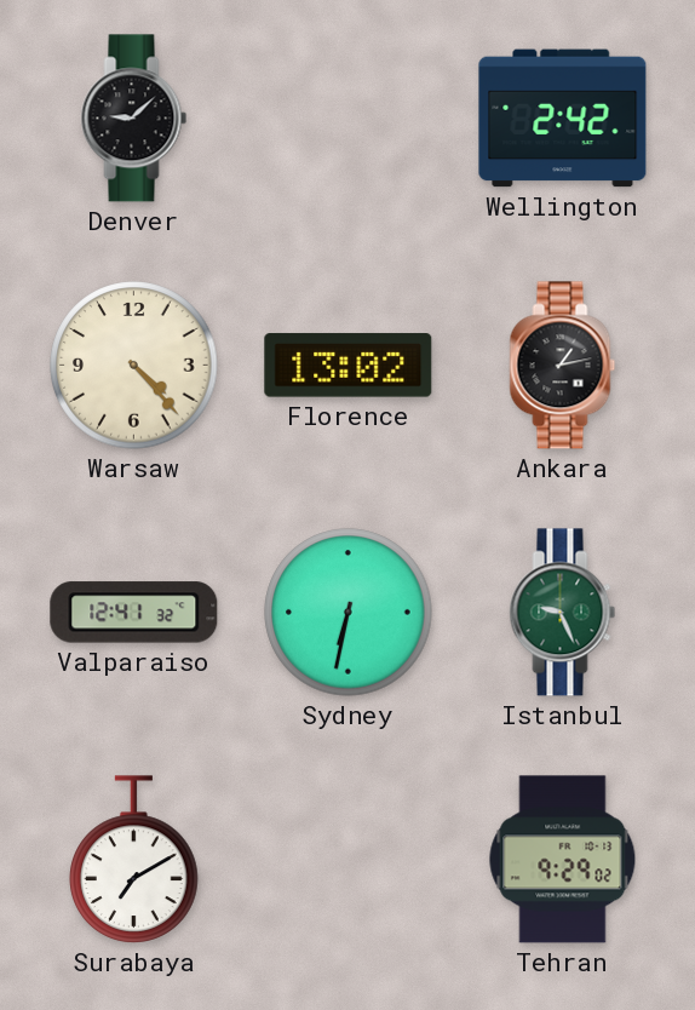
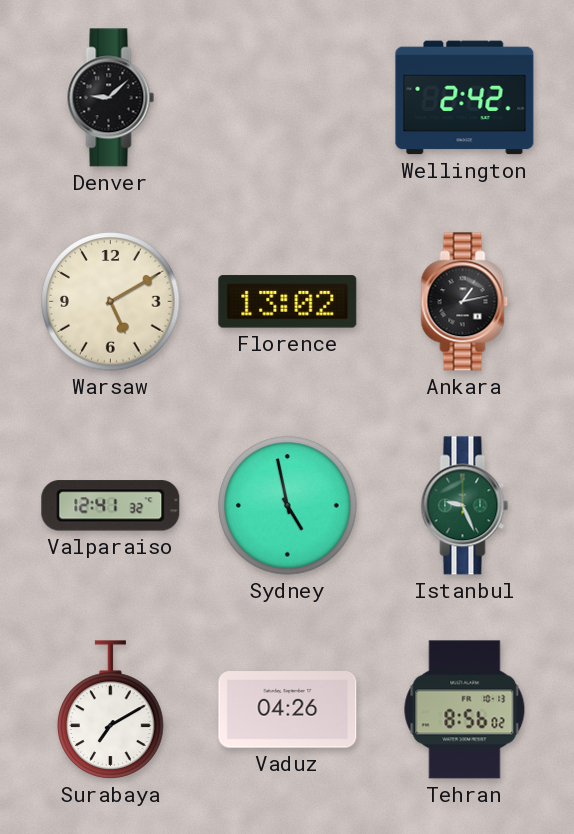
Warsaw: 4:23 -> 5:10
Sydney: 6:32 -> 4:58
Vaduz: none -> 04:26
Tehran: 9:29 -> 8:56
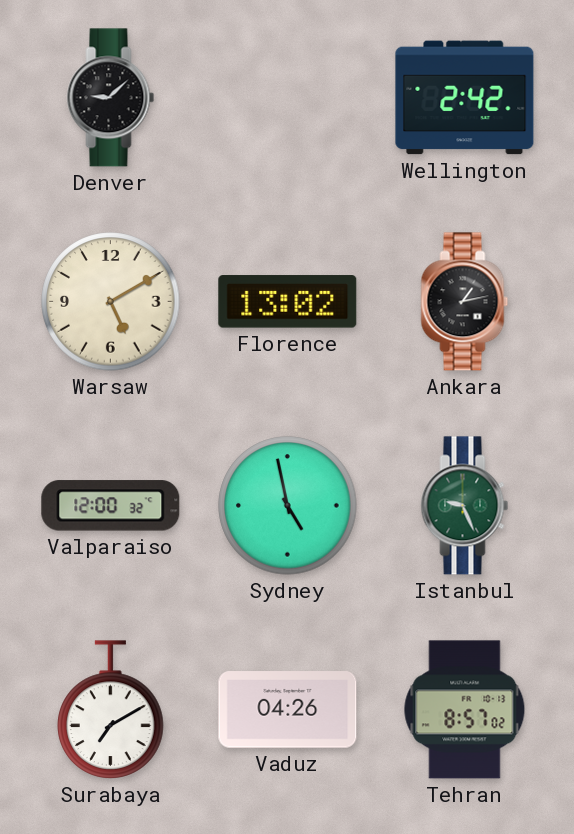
Valparaiso: 12:41 -> 12:00
Tehran: 8:56 -> 8:57
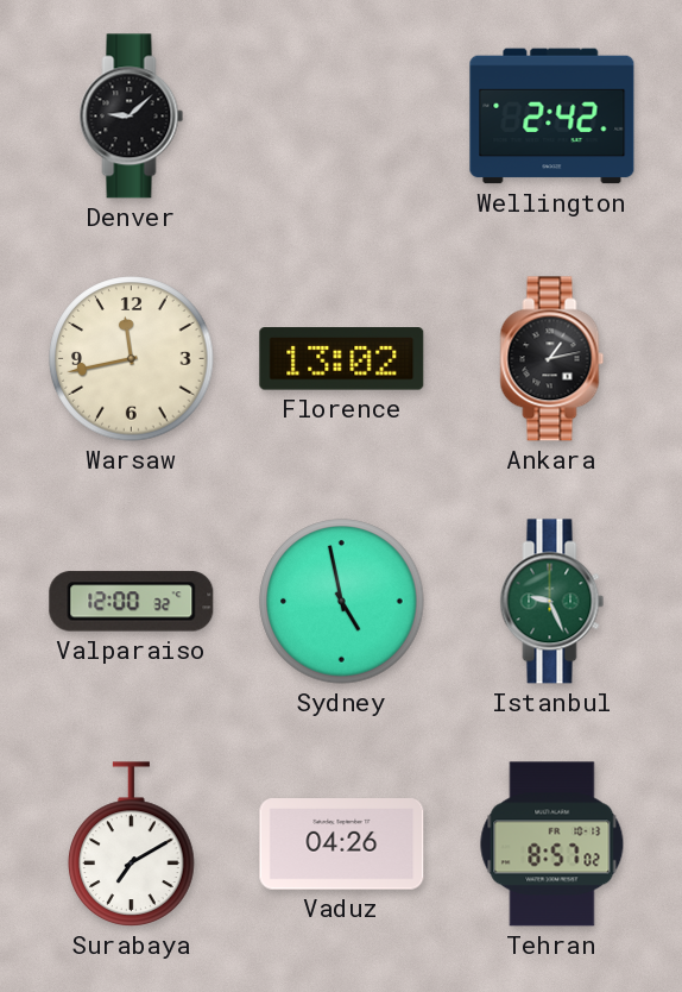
Warsaw: 5:10 -> 11:43
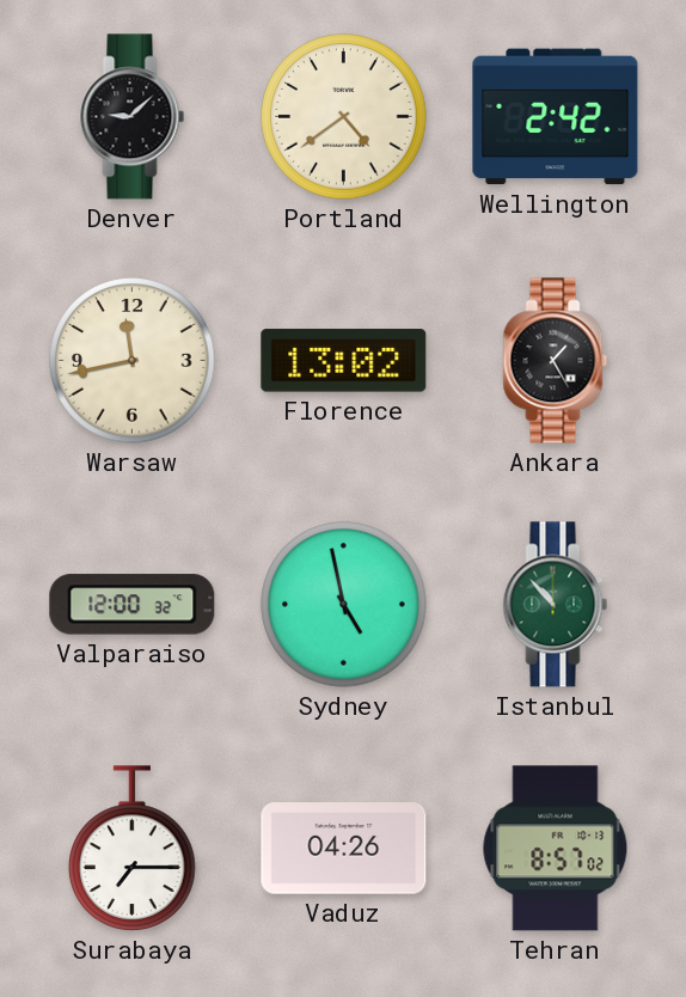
Portland: none -> 4:39
Ankara: 1:13 -> 1:25
Istanbul: 9:26 -> 10:53
Surabaya: 7:10 -> 7:15
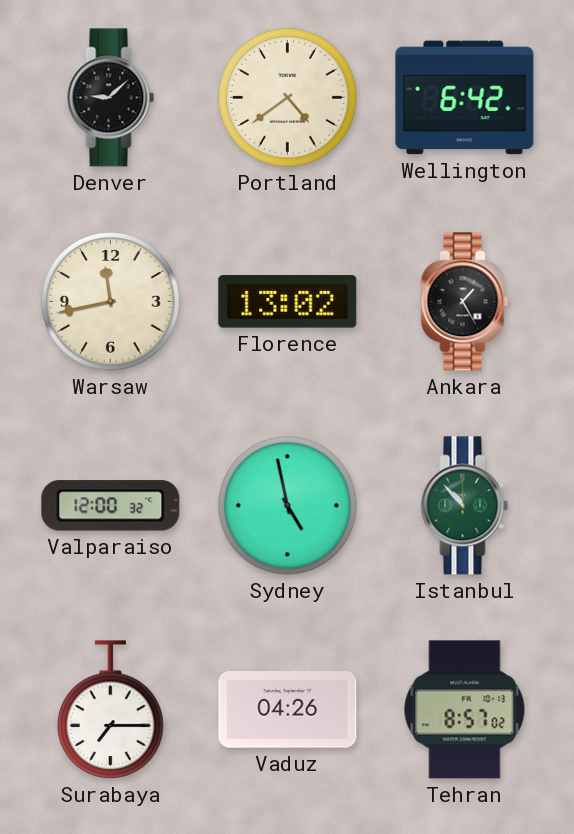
Wellington: 2:42 -> 6:42
